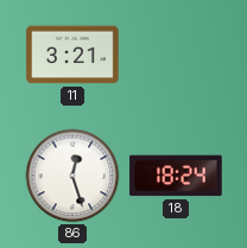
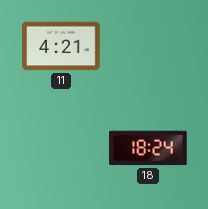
11: 3:21 -> 4:21
86: 12:27 -> none
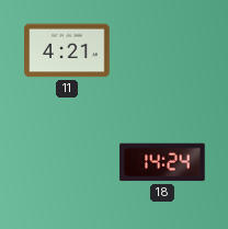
18: 18:24 -> 14:24
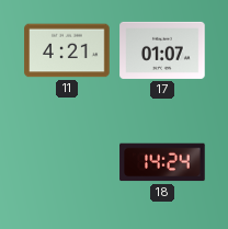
17: none -> 01:07
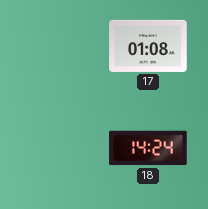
11: 4:21 -> none
17: 01:07 -> 01:08
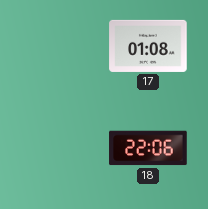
18: 14:24 -> 22:06
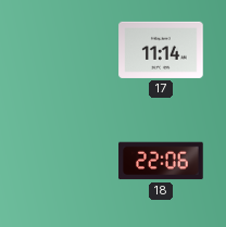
17: 01:08 -> 11:14
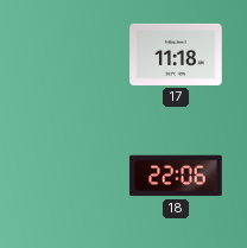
17: 11:14 -> 11:18
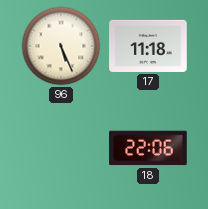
96: none -> 5:26
